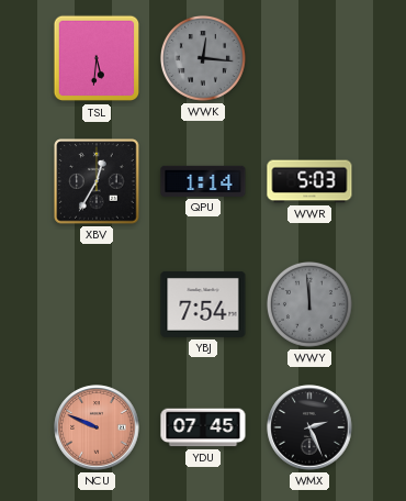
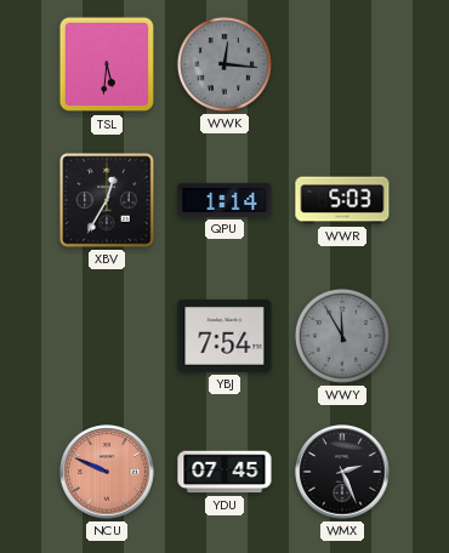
WWY: 11:59 -> 11:55
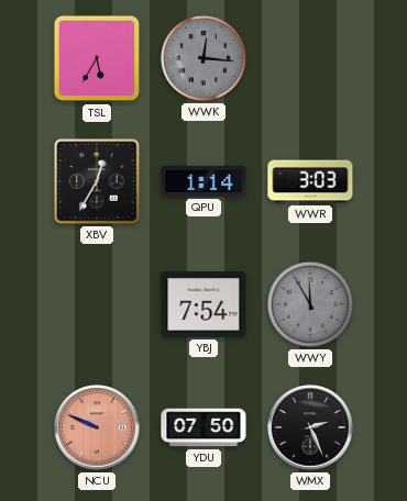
TSL: 5:31 -> 5:35
WWR: 5:03 -> 3:03
YDU: 07:45 -> 07:50
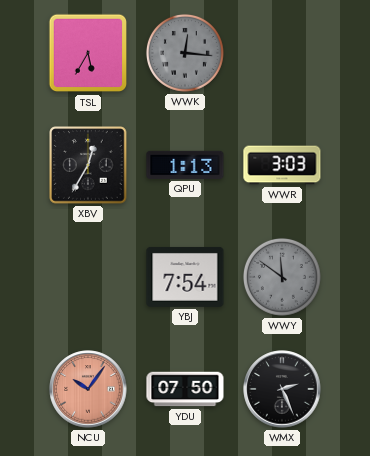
QPU: 1:14 -> 1:13
WWY: 11:55 -> 11:51
NCU: 9:49 -> 10:06
